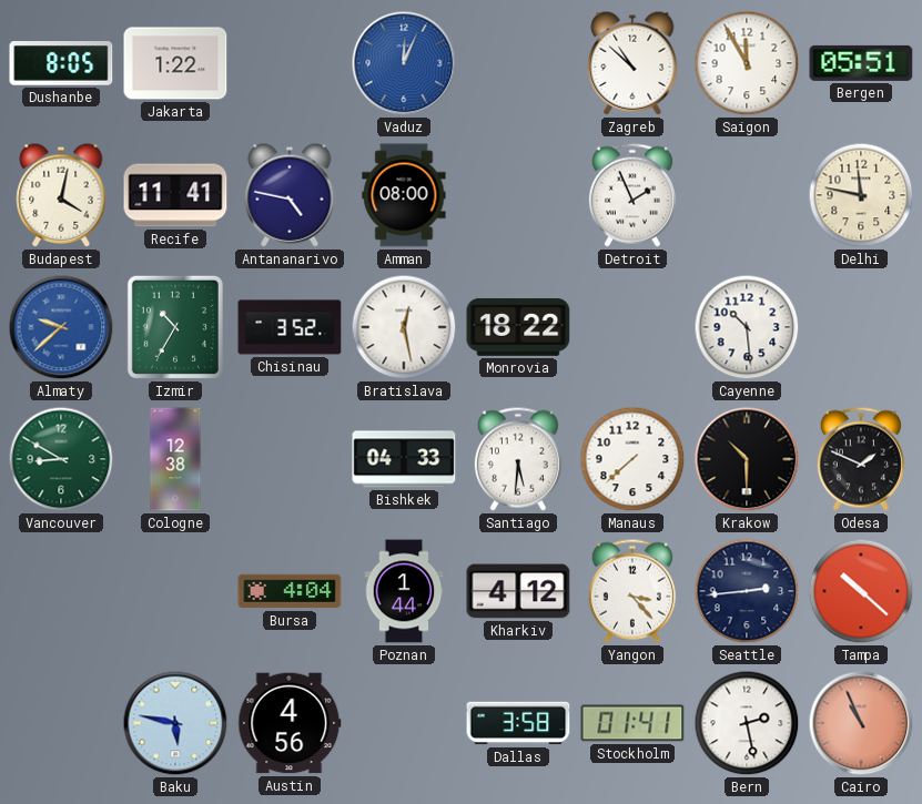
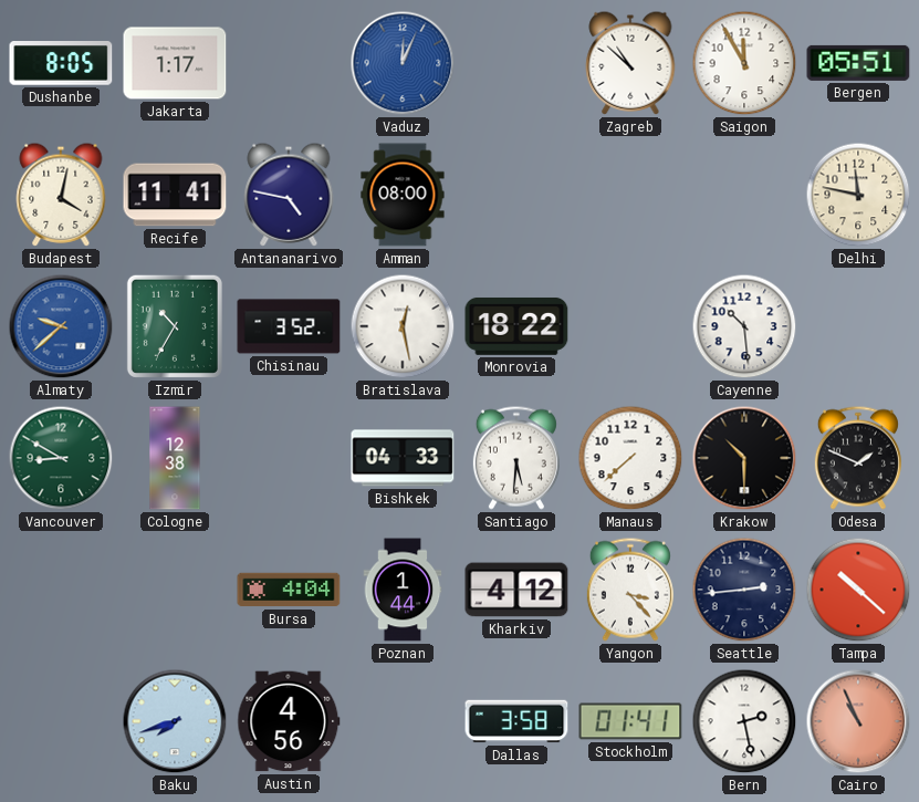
Jakarta: 1:22 -> 1:17
Detroit: 1:56 -> none
Baku: 5:47 -> 7:42
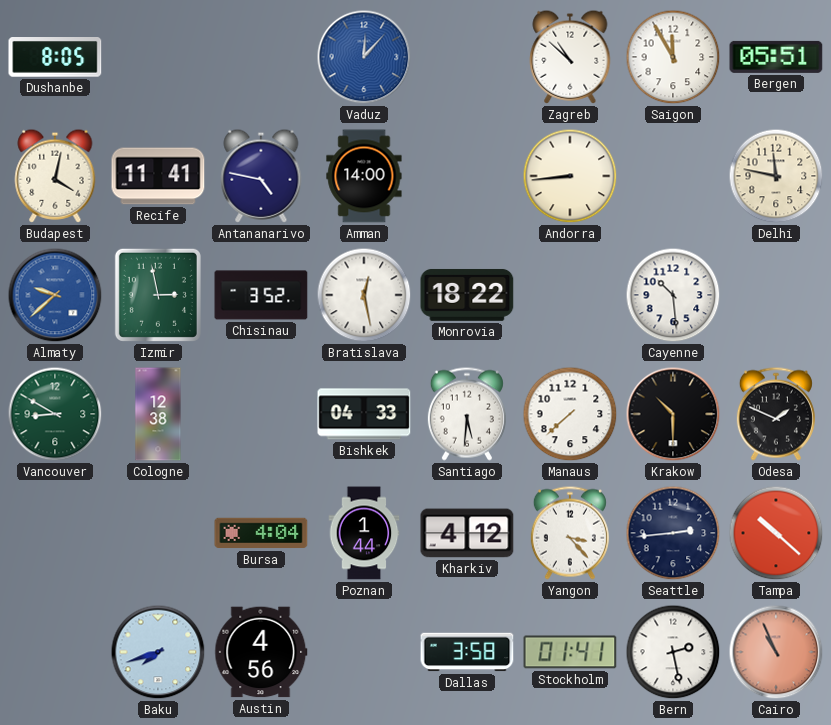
Jakarta: 1:17 -> none
Vaduz: 12:04 -> 12:07
Amman: 08:00 -> 14:00
Andorra: none -> 8:44
Izmir: 10:35 -> 2:58
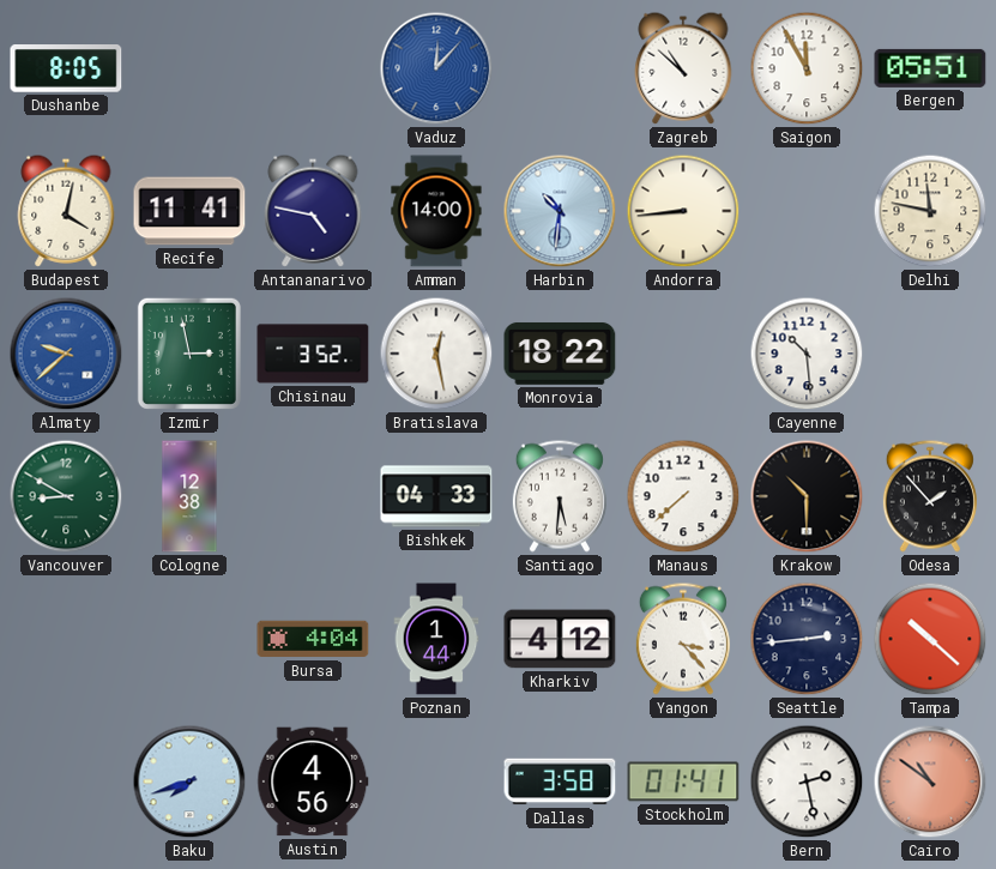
Harbin: none -> 10:31
Odesa: 1:49 -> 1:53
Cairo: 10:56 -> 10:51
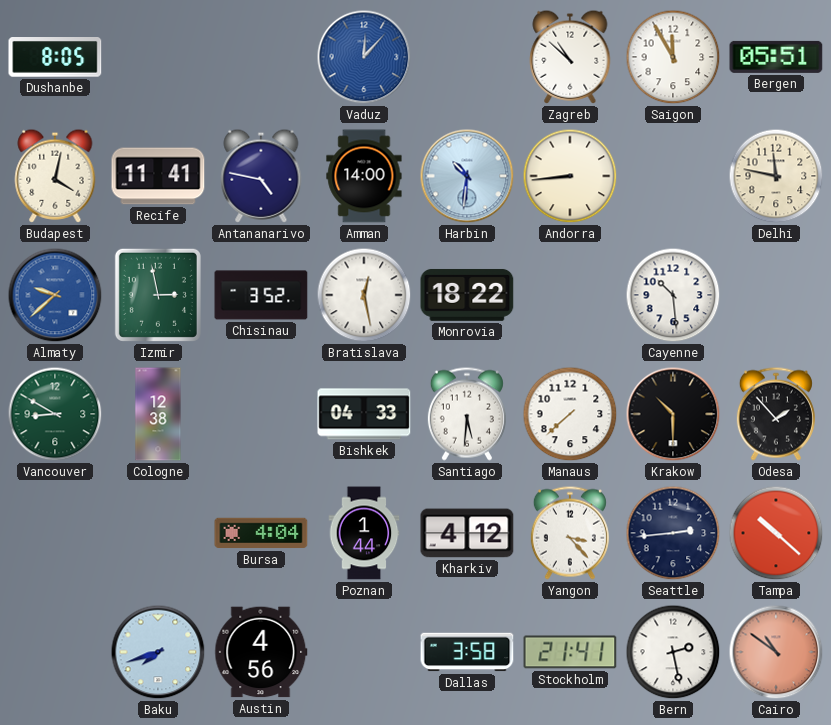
Stockholm: 01:41 -> 21:41
